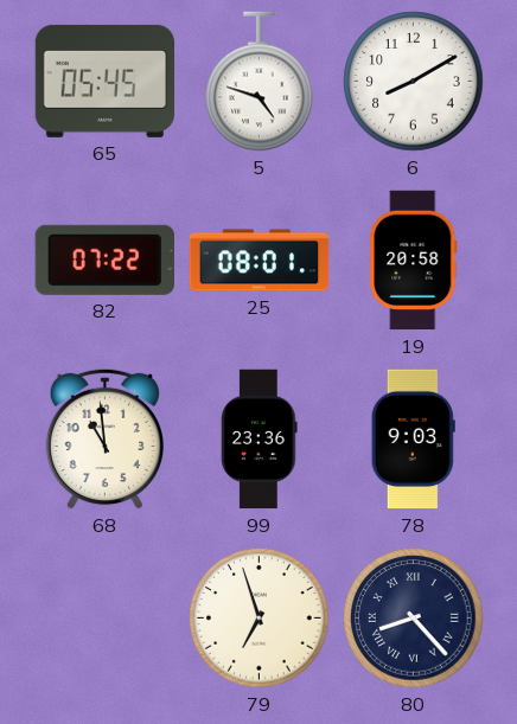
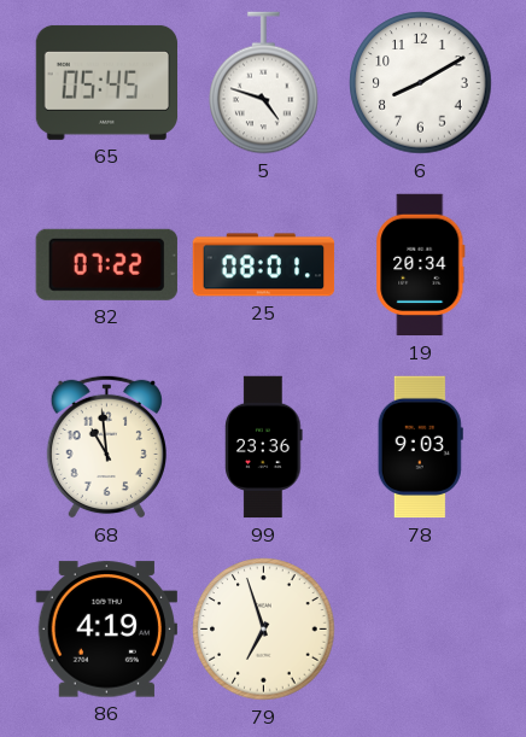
19: 20:58 -> 20:34
86: none -> 4:19
80: 8:23 -> none
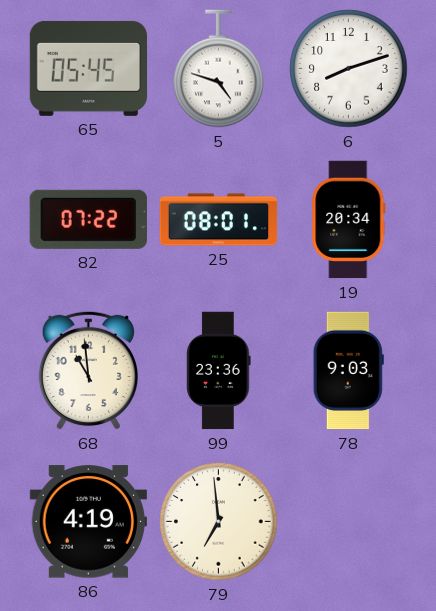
6: 8:10 -> 8:12
79: 6:57 -> 6:59
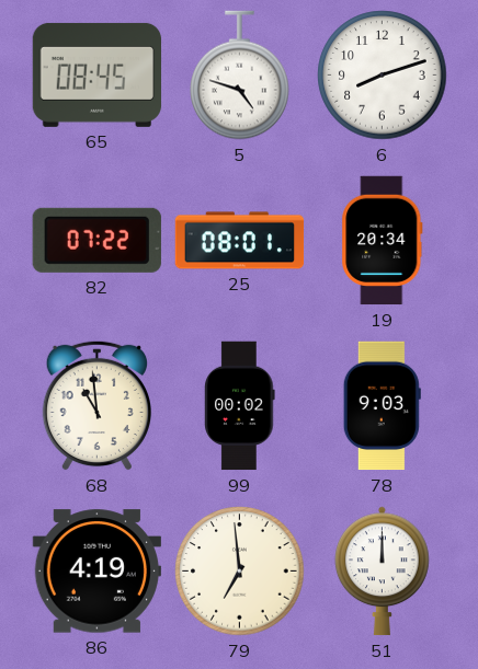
65: 05:45 -> 08:45
99: 23:36 -> 00:02
51: none -> 12:00
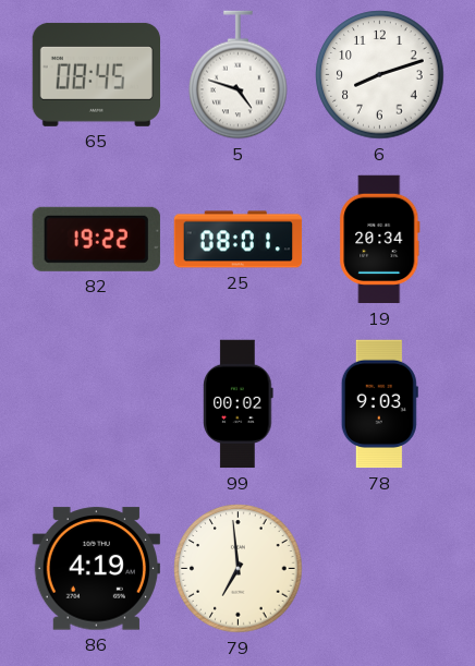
82: 07:22 -> 19:22
68: 10:59 -> none
51: 12:00 -> none
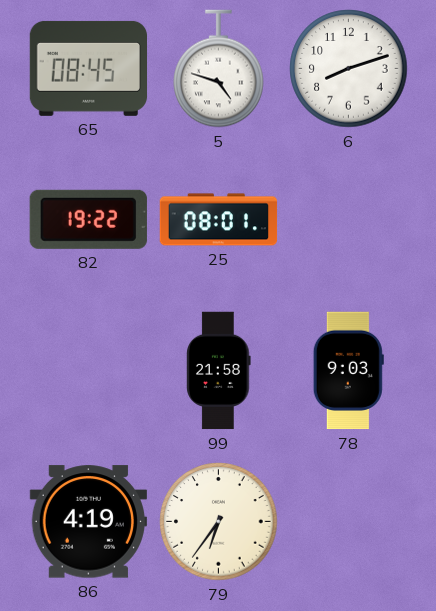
19: 20:34 -> none
99: 00:02 -> 21:58
79: 6:59 -> 6:36
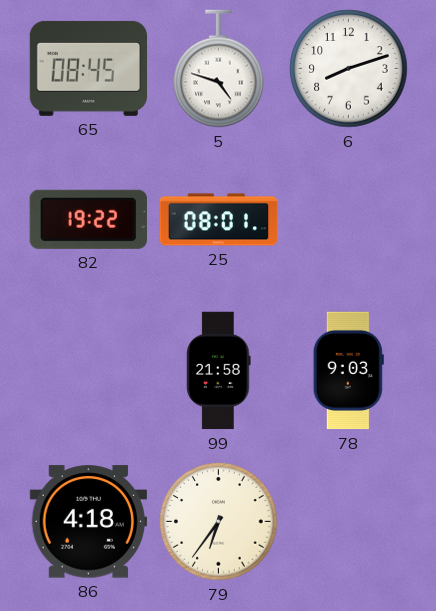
86: 4:19 -> 4:18
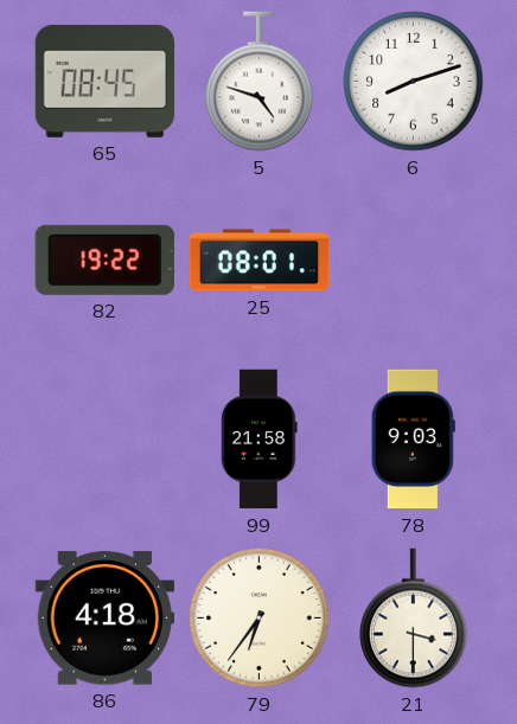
21: none -> 3:30
